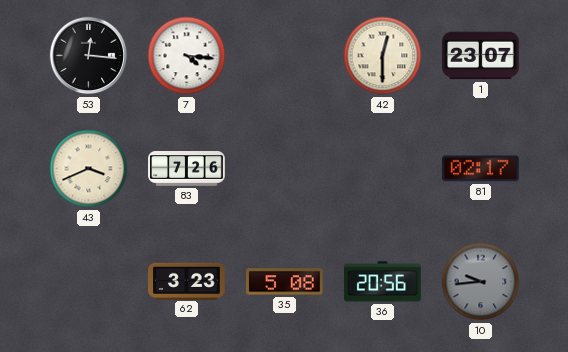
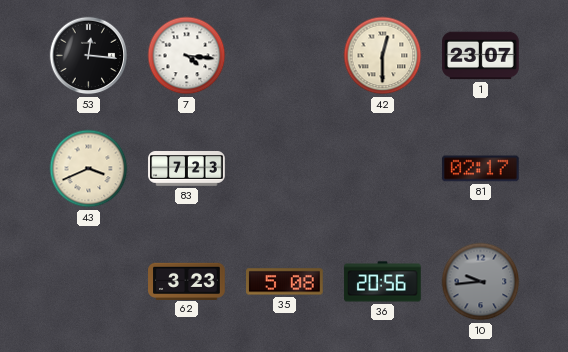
83: 7:26 -> 7:23
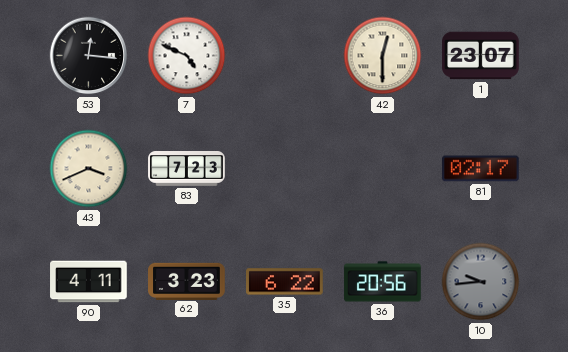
7: 4:16 -> 4:49
90: none -> 4:11
35: 5:08 -> 6:22
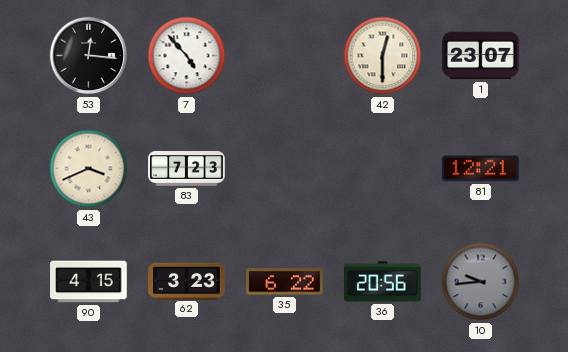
7: 4:49 -> 4:53
81: 02:17 -> 12:21
90: 4:11 -> 4:15
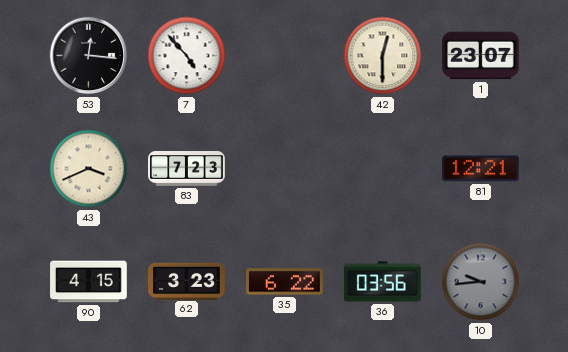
36: 20:56 -> 03:56
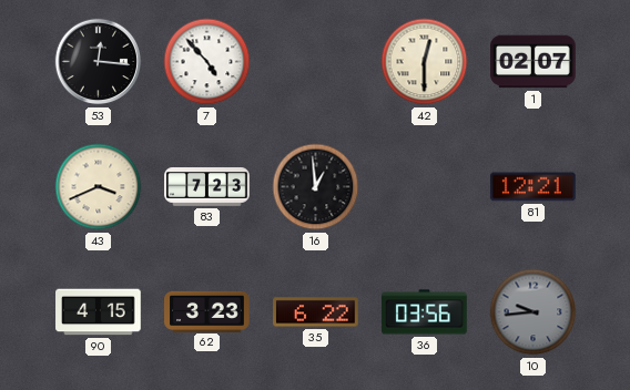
1: 23:07 -> 02:07
16: none -> 12:59
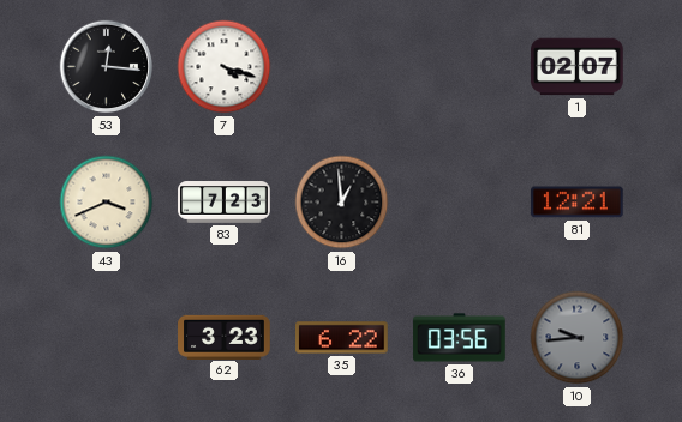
7: 4:53 -> 4:18
42: 12:30 -> none
90: 4:15 -> none
